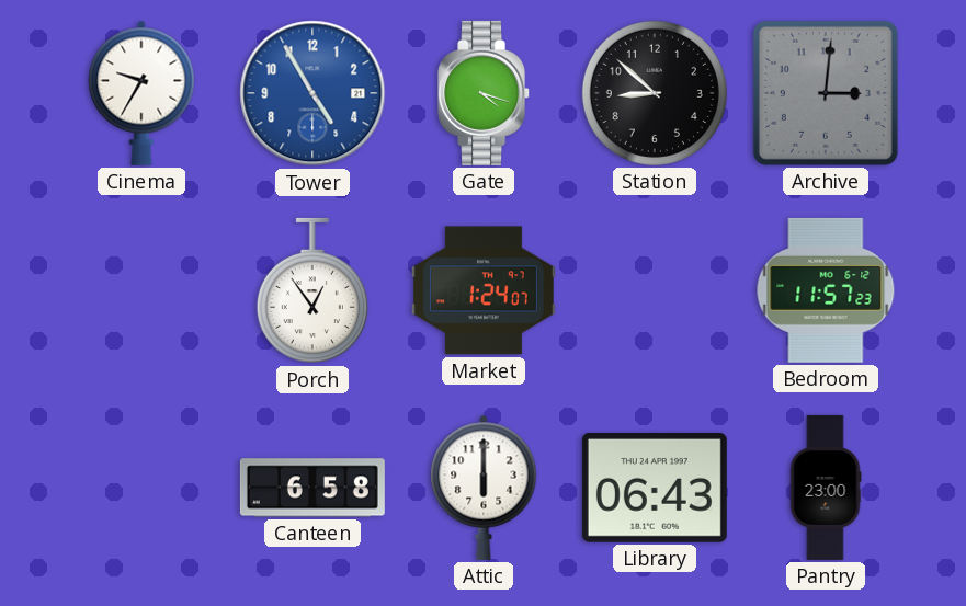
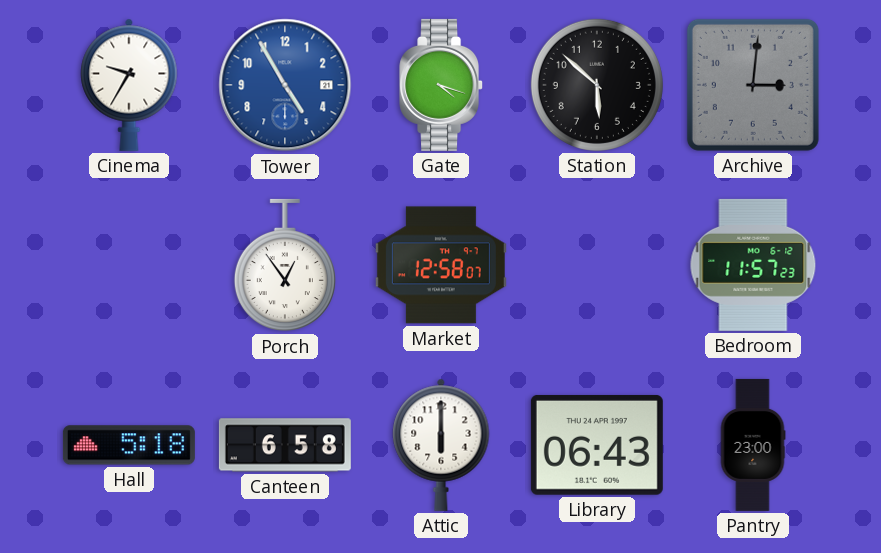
Station: 8:52 -> 5:52
Market: 1:24 -> 12:58
Hall: none -> 5:18
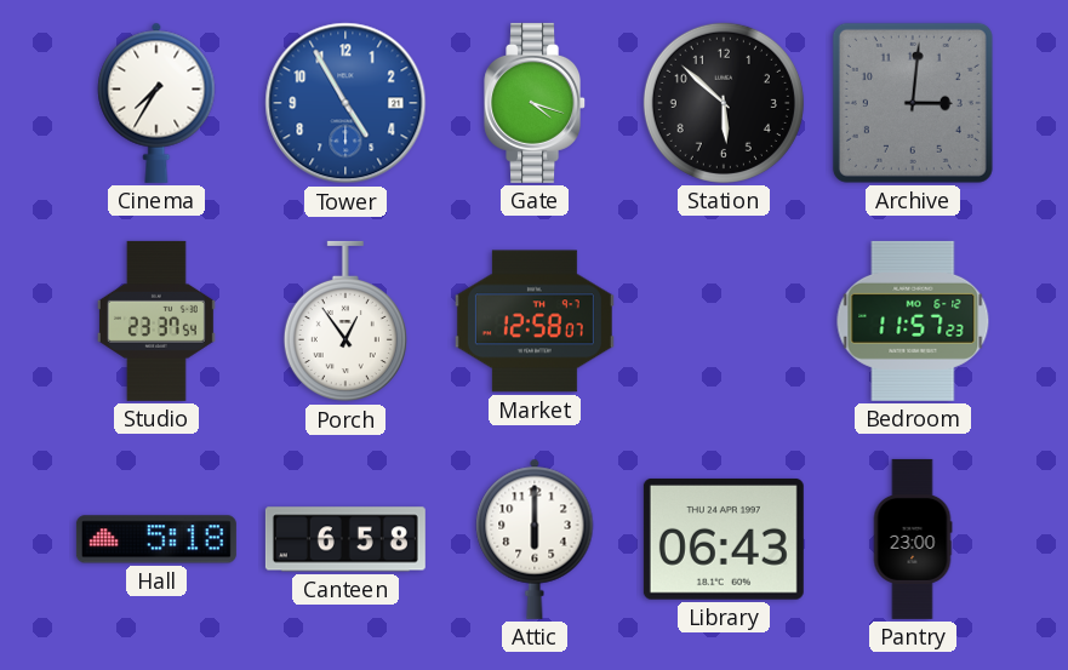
Cinema: 9:35 -> 7:35
Studio: none -> 23:37
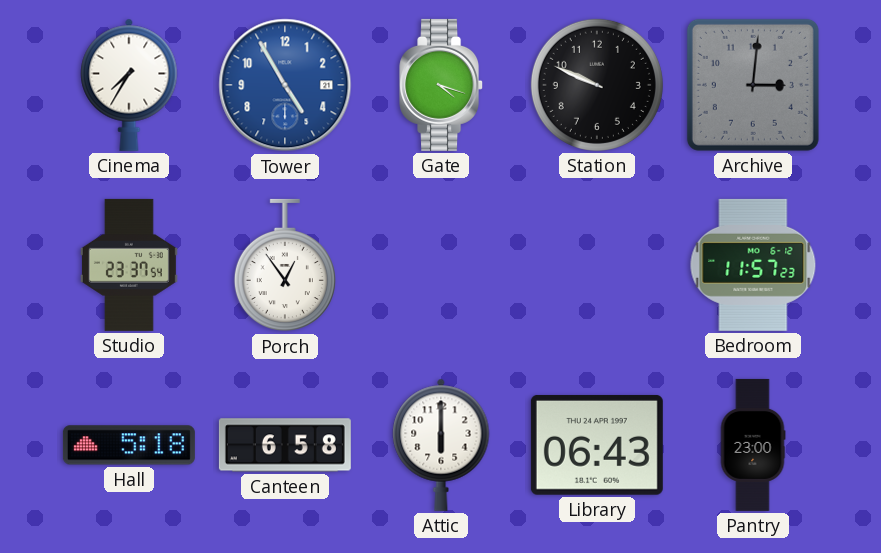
Station: 5:52 -> 9:49
Market: 12:58 -> none
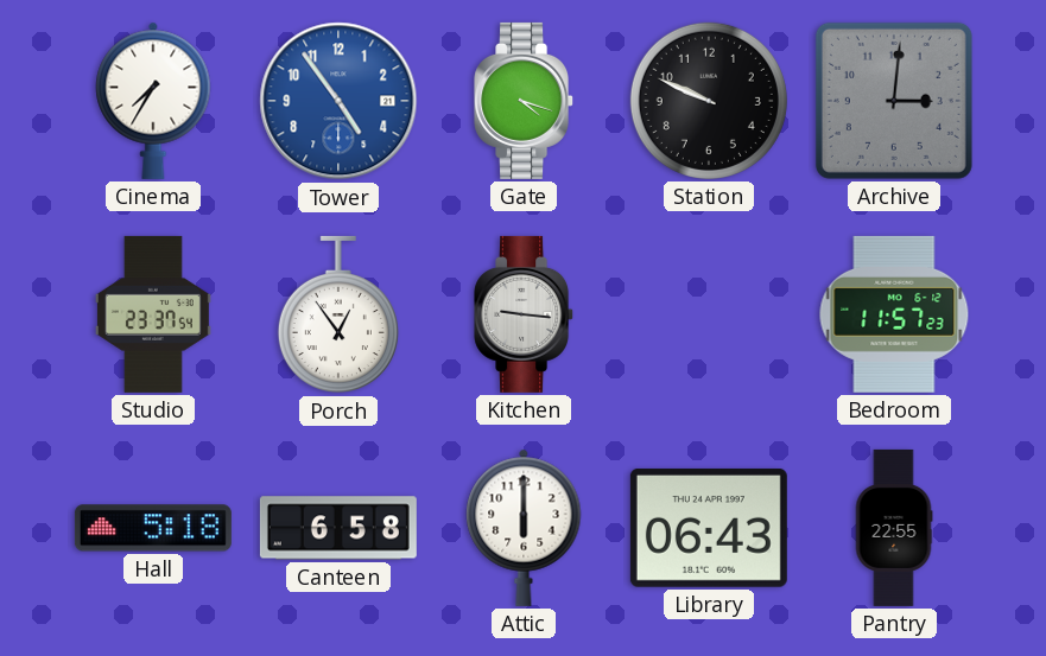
Tower: 4:55 -> 4:54
Kitchen: none -> 9:16
Pantry: 23:00 -> 22:55
